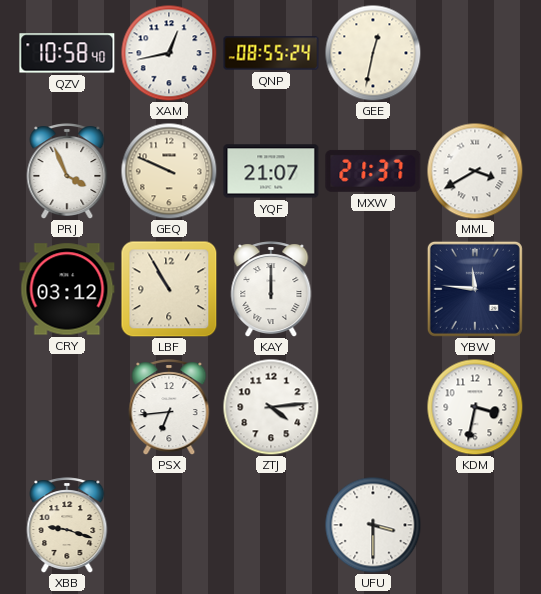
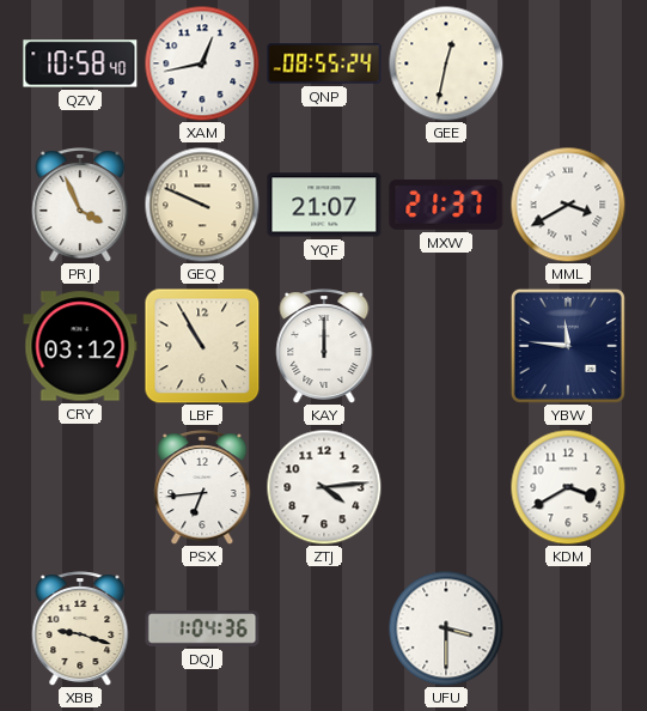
KDM: 3:32 -> 3:40
DQJ: none -> 1:04
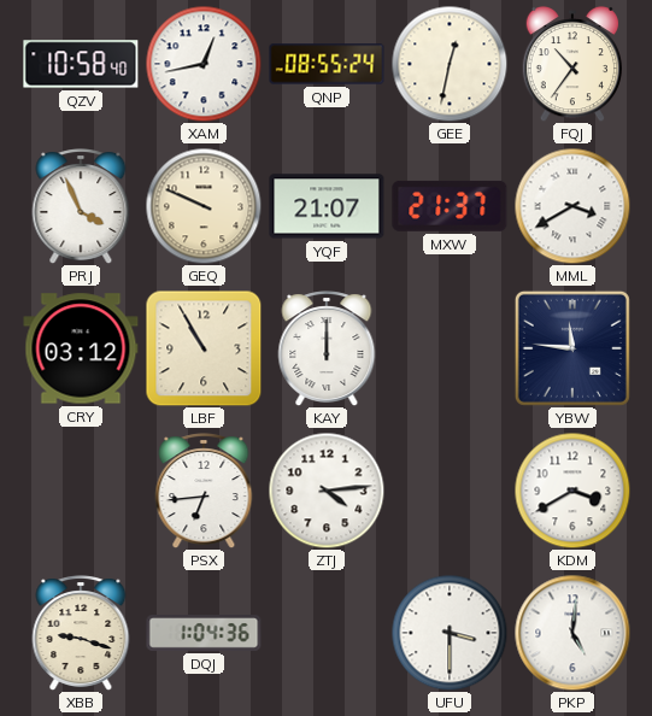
FQJ: none -> 10:36
PKP: none -> 5:01
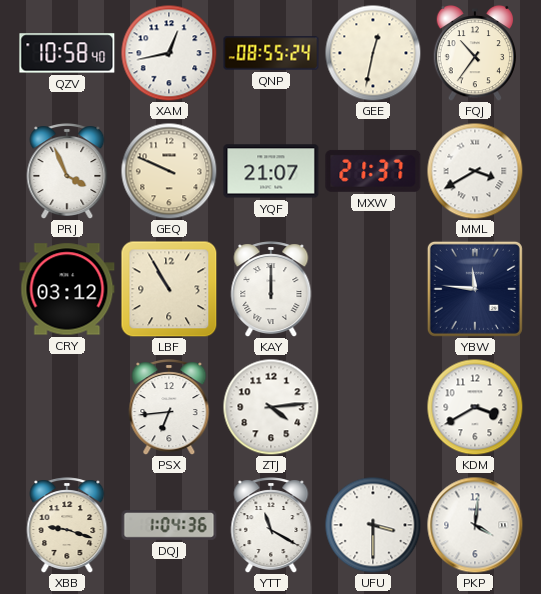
YTT: none -> 11:20
PKP: 5:01 -> 4:01
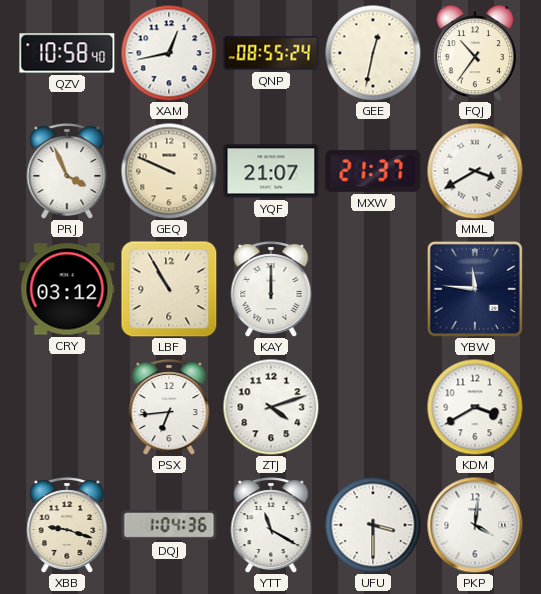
ZTJ: 4:14 -> 4:12
